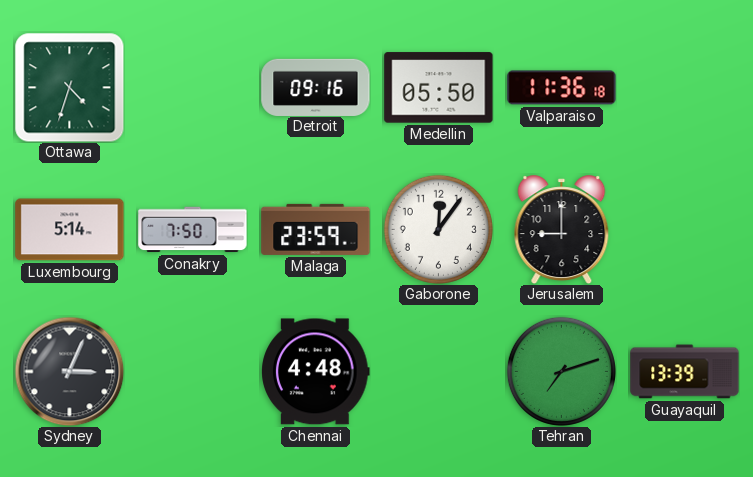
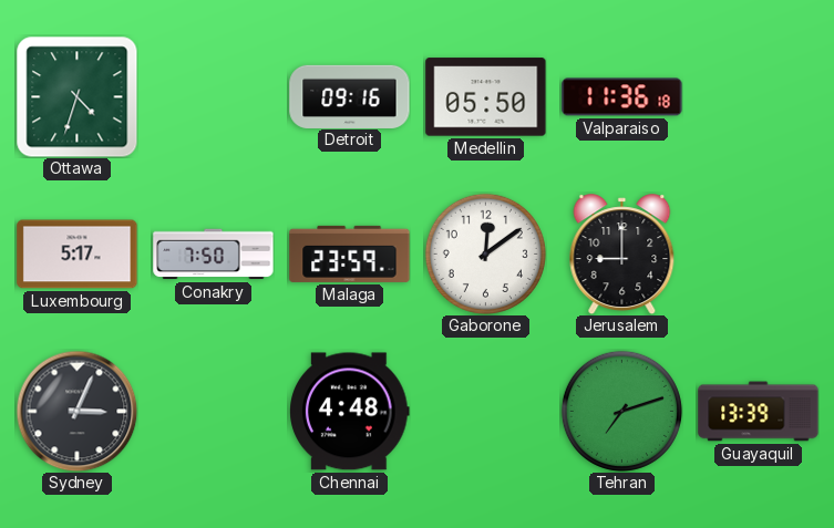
Luxembourg: 5:14 -> 5:17
Gaborone: 12:06 -> 12:09
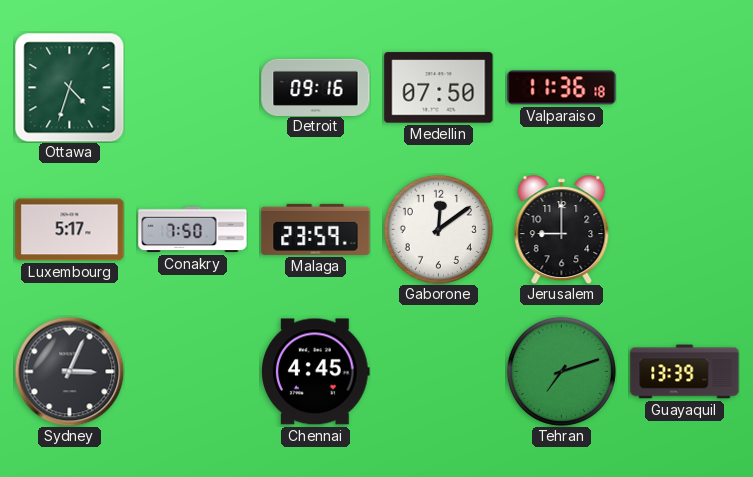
Medellin: 05:50 -> 07:50
Chennai: 4:48 -> 4:45
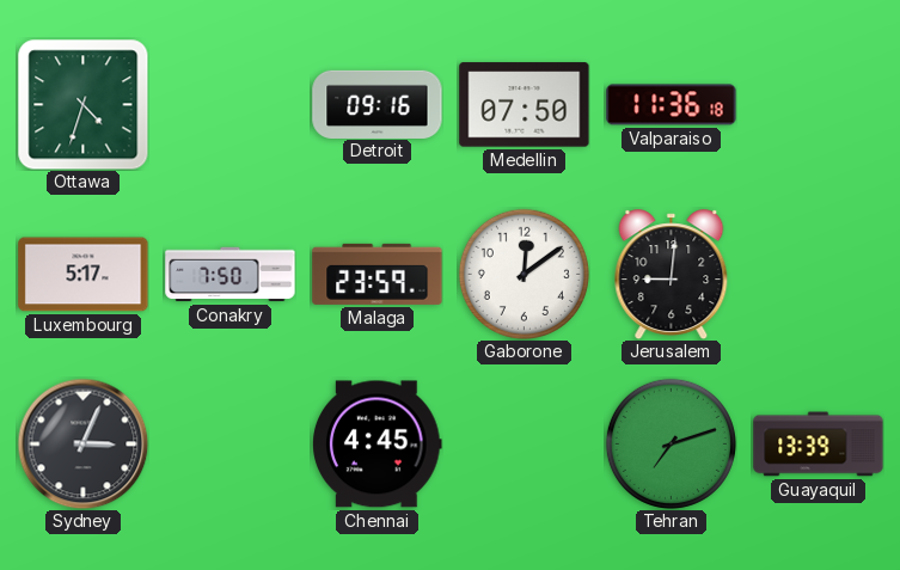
Jerusalem: 9:00 -> 9:01
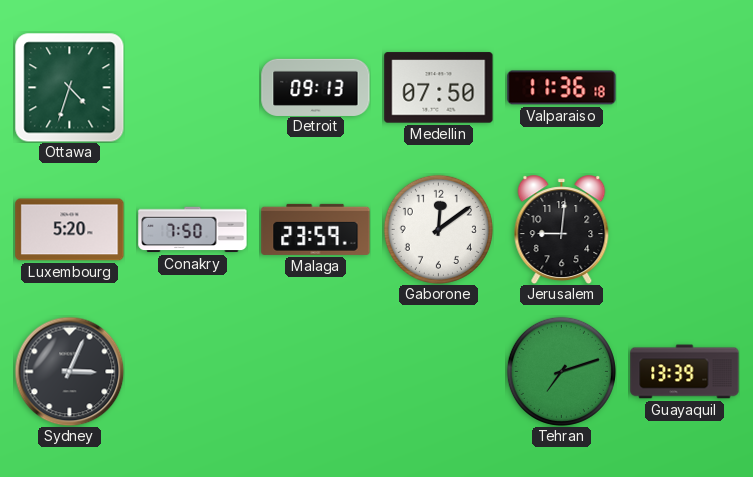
Detroit: 09:16 -> 09:13
Luxembourg: 5:17 -> 5:20
Chennai: 4:45 -> none
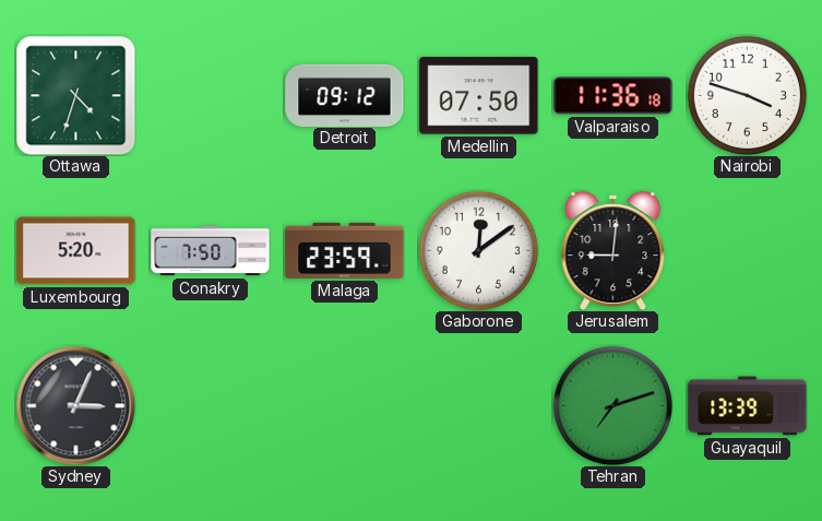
Detroit: 09:13 -> 09:12
Nairobi: none -> 3:48
